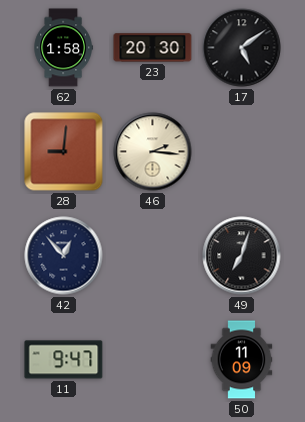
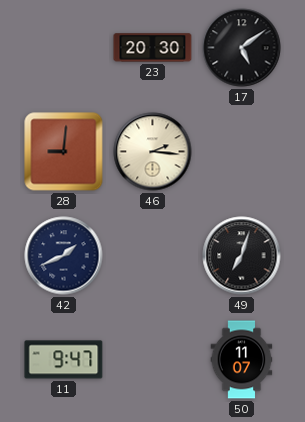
62: 1:58 -> none
42: 12:53 -> 1:41
50: 11:09 -> 11:07
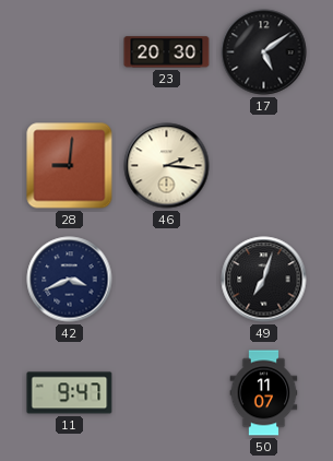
42: 1:41 -> 3:41
